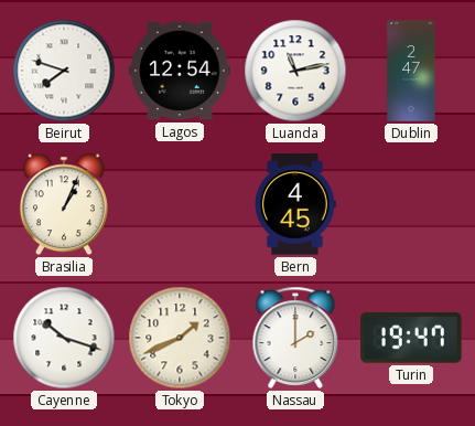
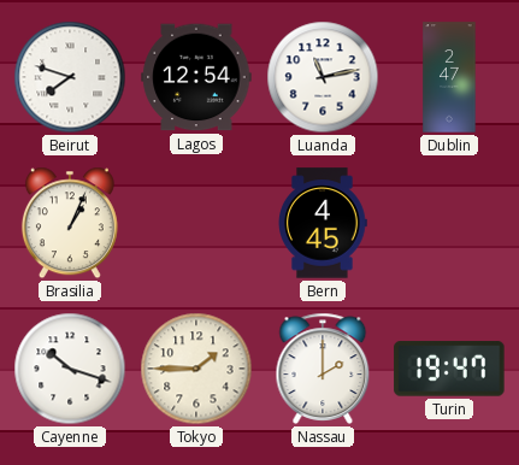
Tokyo: 1:41 -> 1:45
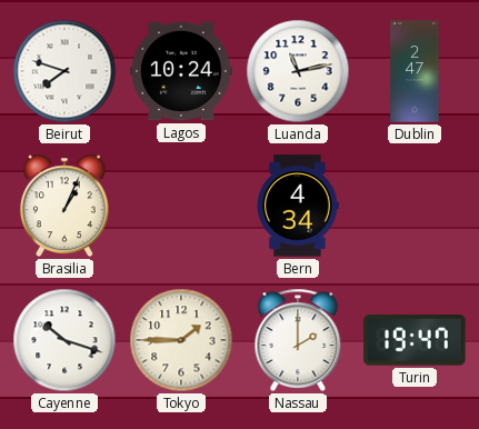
Lagos: 12:54 -> 10:24
Bern: 4:45 -> 4:34
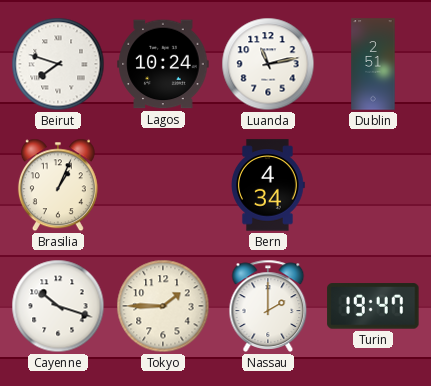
Dublin: 2:47 -> 2:51
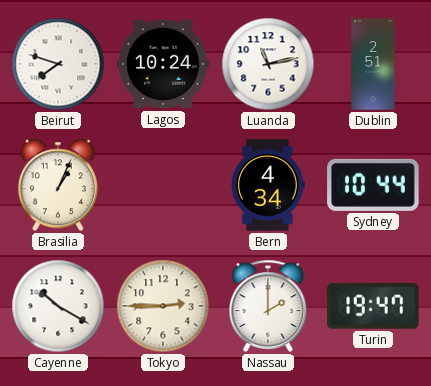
Sydney: none -> 10:44
Cayenne: 10:18 -> 10:20
Tokyo: 1:45 -> 2:45
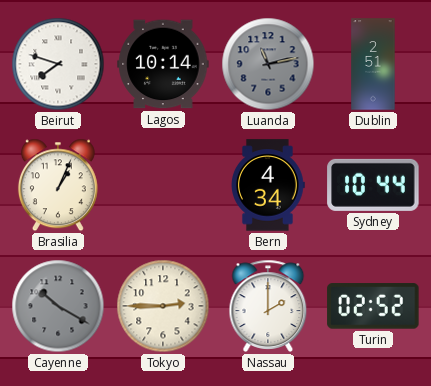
Lagos: 10:24 -> 10:14
Luanda dial: white -> grey
Cayenne dial: white -> grey
Turin: 19:47 -> 02:52
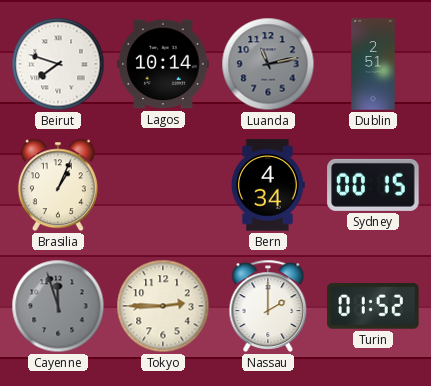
Sydney: 10:44 -> 00:15
Cayenne: 10:20 -> 11:57
Turin: 02:52 -> 01:52
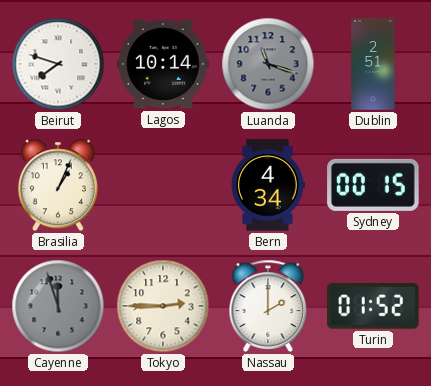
Luanda: 11:13 -> 11:18
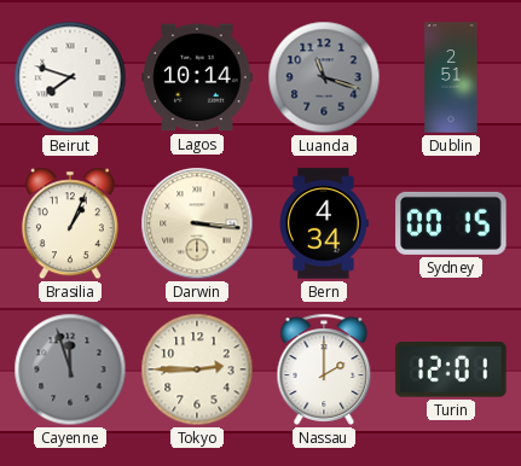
Darwin: none -> 3:16
Turin: 01:52 -> 12:01
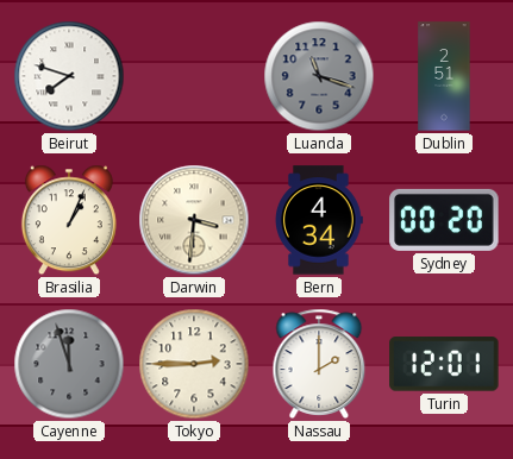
Lagos: 10:14 -> none
Darwin: 3:16 -> 3:31
Sydney: 00:15 -> 00:20
